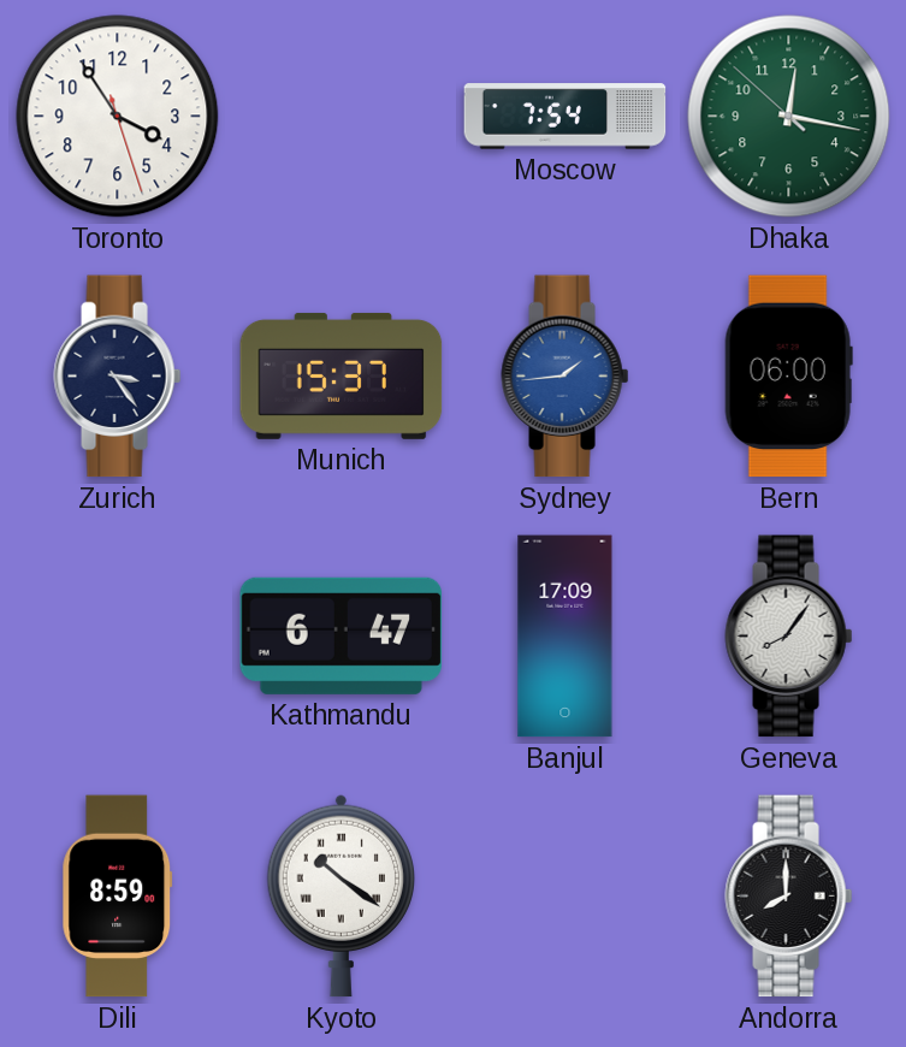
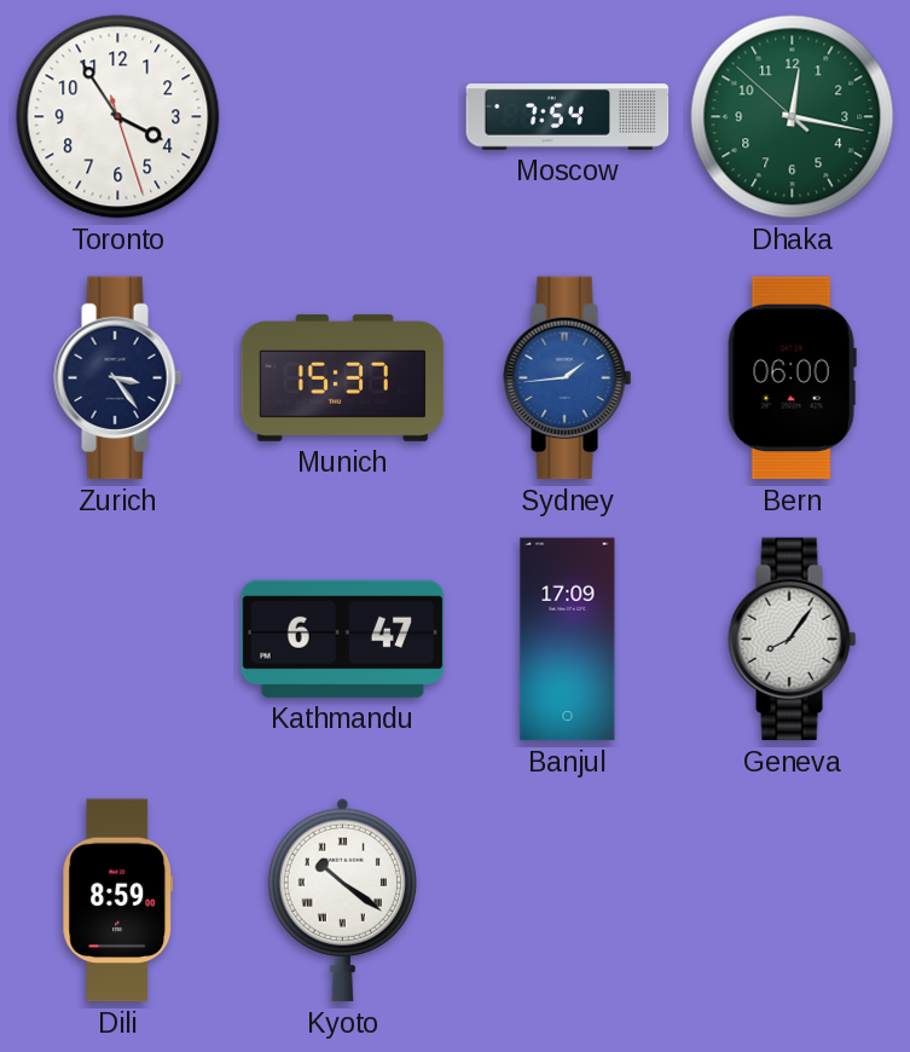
Andorra: 8:00 -> none
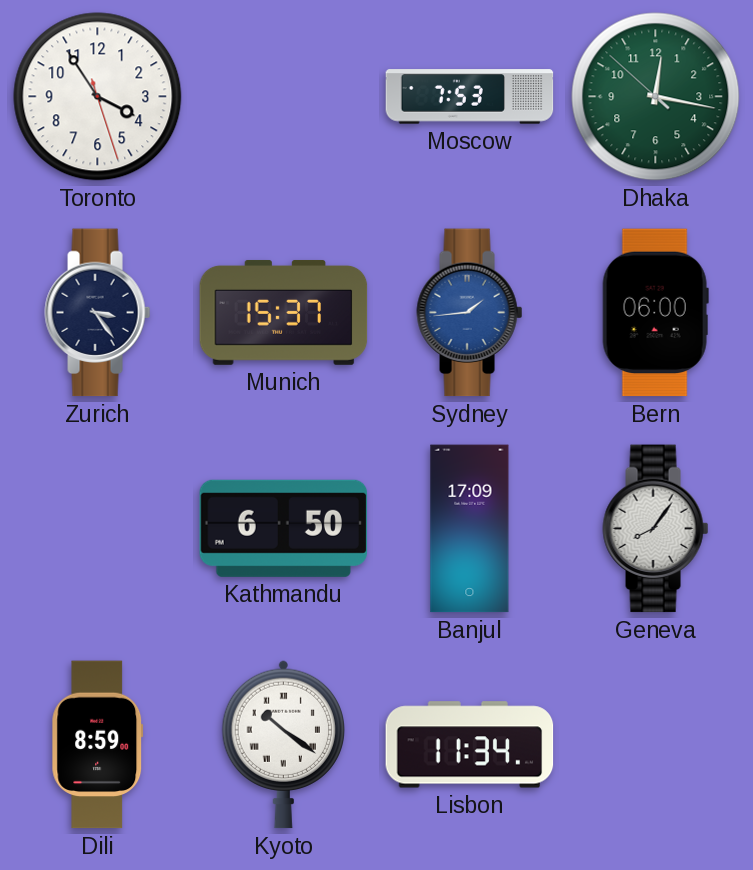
Moscow: 7:54 -> 7:53
Kathmandu: 6:47 -> 6:50
Lisbon: none -> 11:34
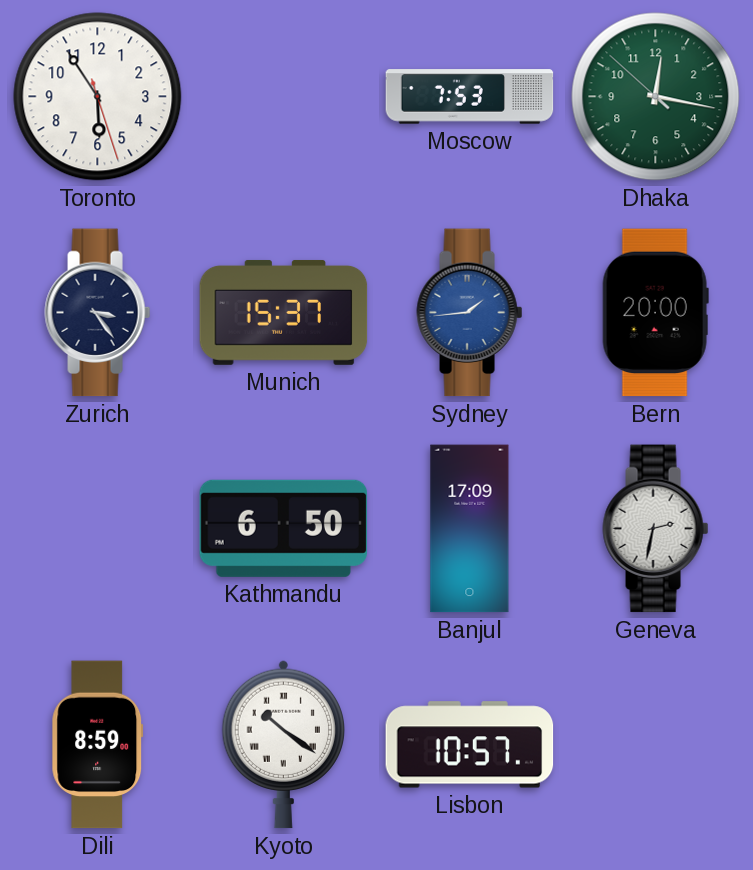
Toronto: 3:54 -> 5:54
Bern: 06:00 -> 20:00
Geneva: 8:06 -> 2:32
Lisbon: 11:34 -> 10:57
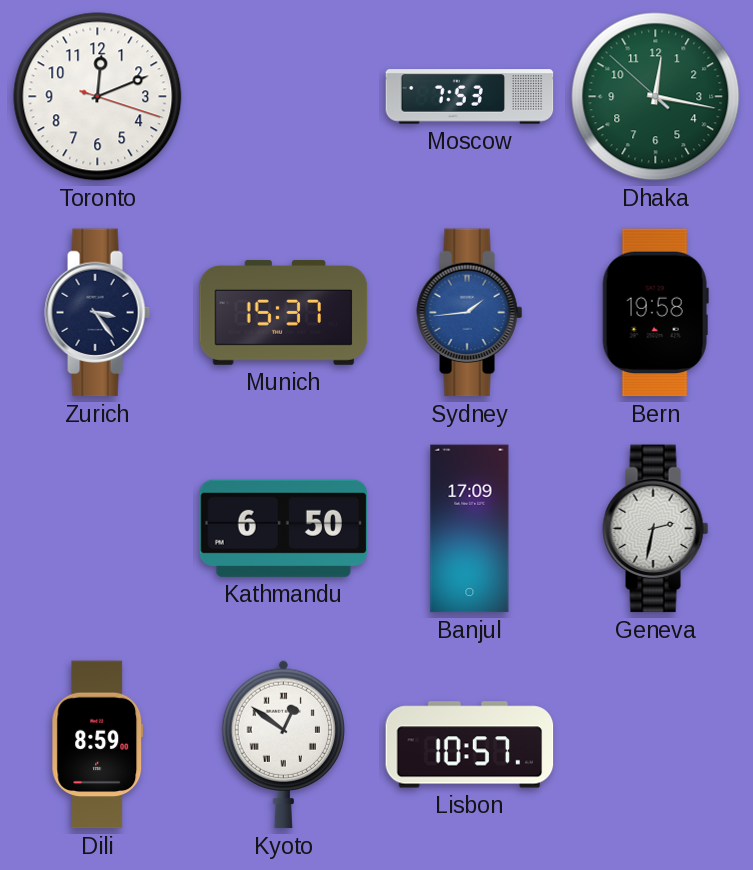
Toronto: 5:54 -> 12:11
Bern: 20:00 -> 19:58
Kyoto: 10:21 -> 12:51
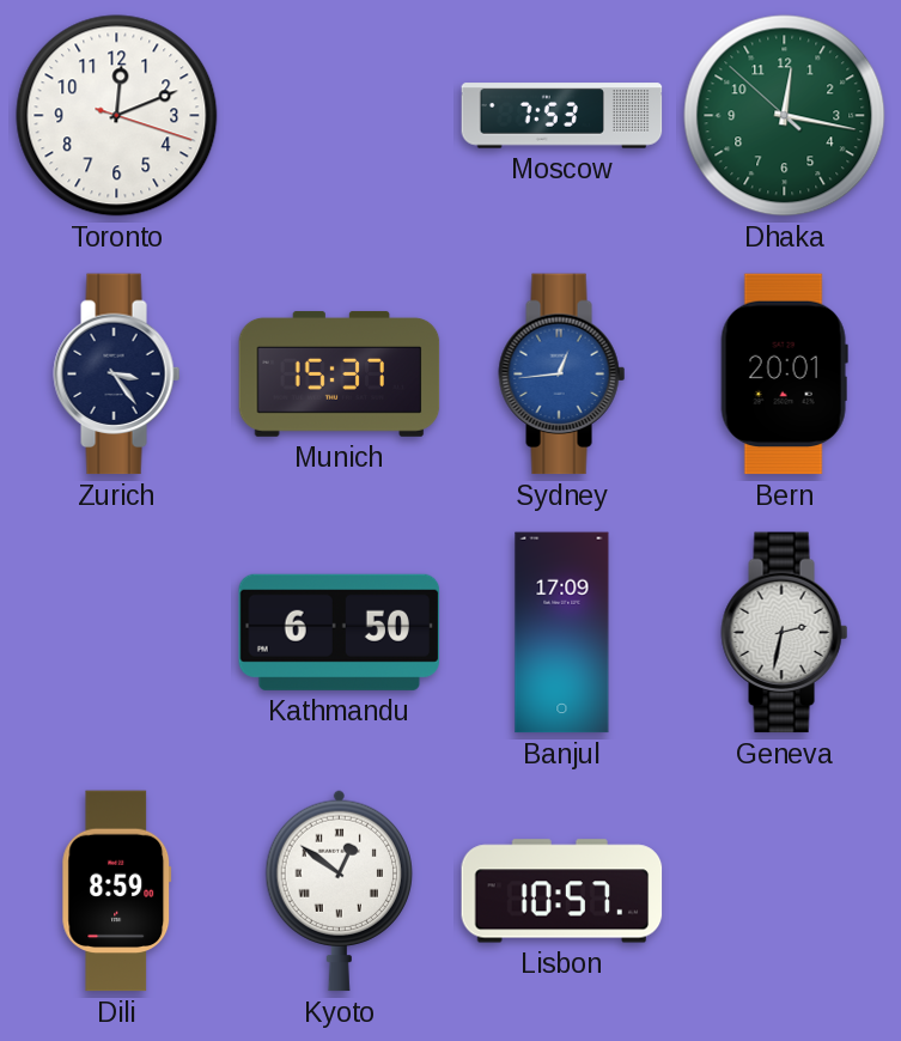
Sydney: 1:44 -> 12:44
Bern: 19:58 -> 20:01
